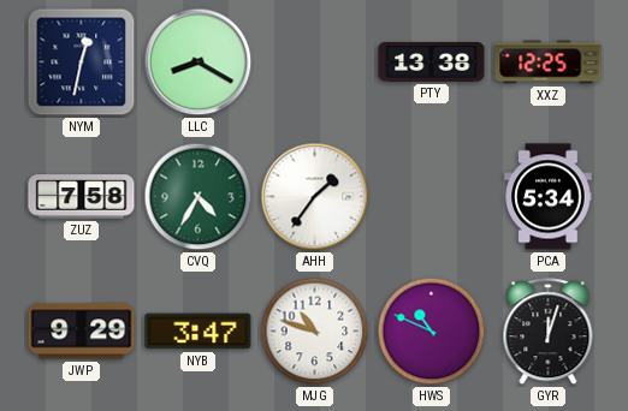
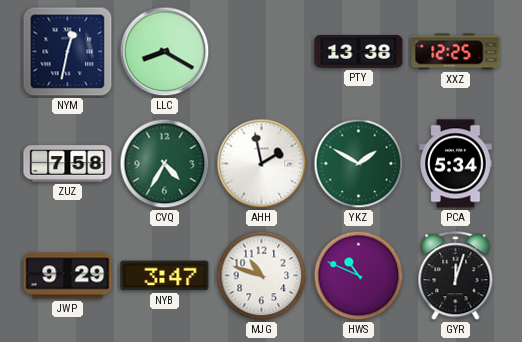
AHH: 1:36 -> 1:58
YKZ: none -> 1:50
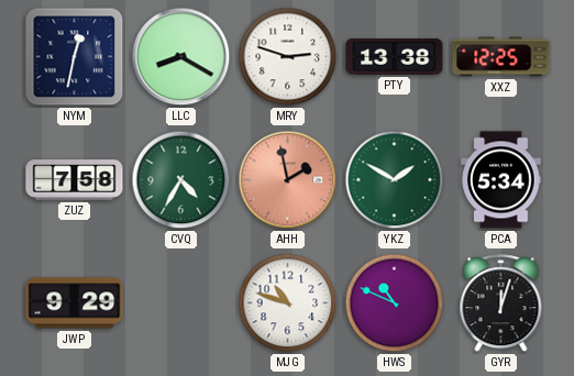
MRY: none -> 2:48
AHH dial: white -> salmon
NYB: 3:47 -> none
